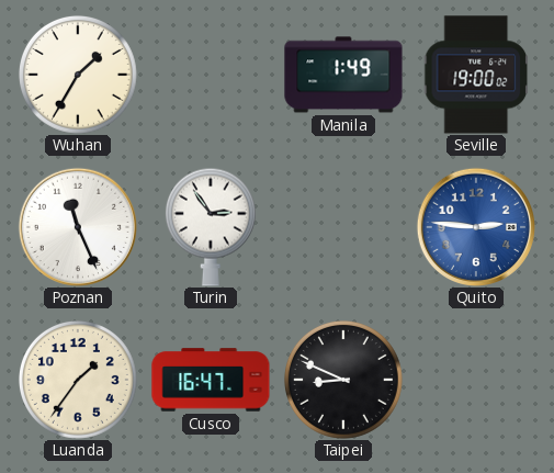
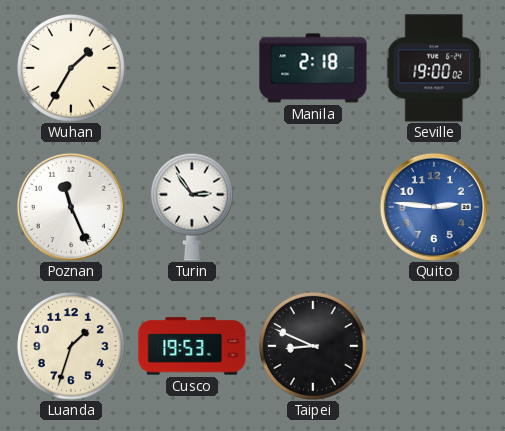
Manila: 1:49 -> 2:18
Luanda: 1:36 -> 1:33
Cusco: 16:47 -> 19:53
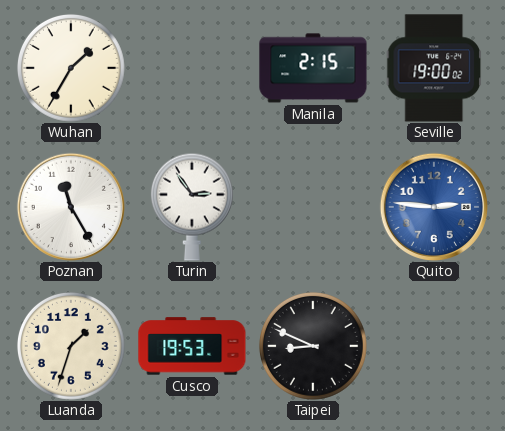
Manila: 2:18 -> 2:15
Poznan: 11:26 -> 11:25
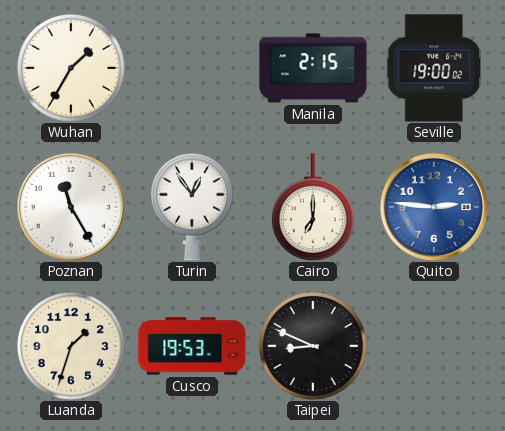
Turin: 2:54 -> 12:54
Cairo: none -> 7:00
